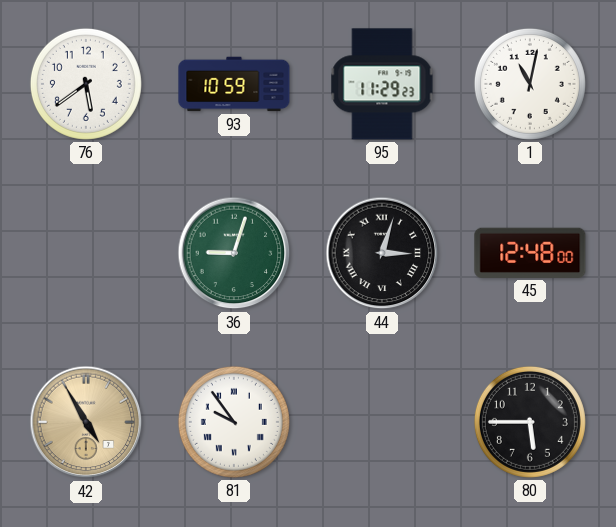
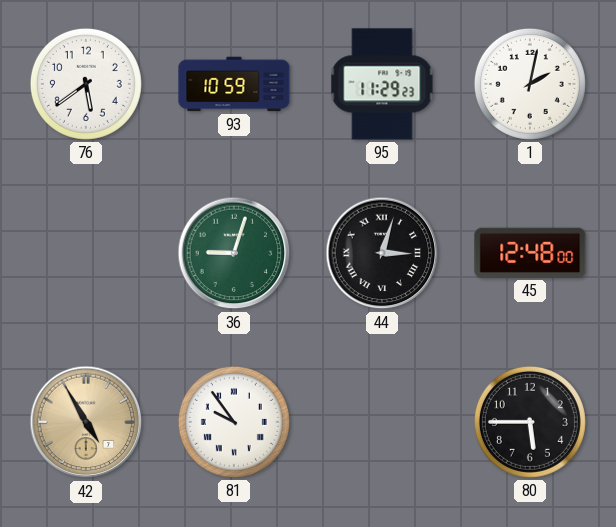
1: 11:02 -> 2:02
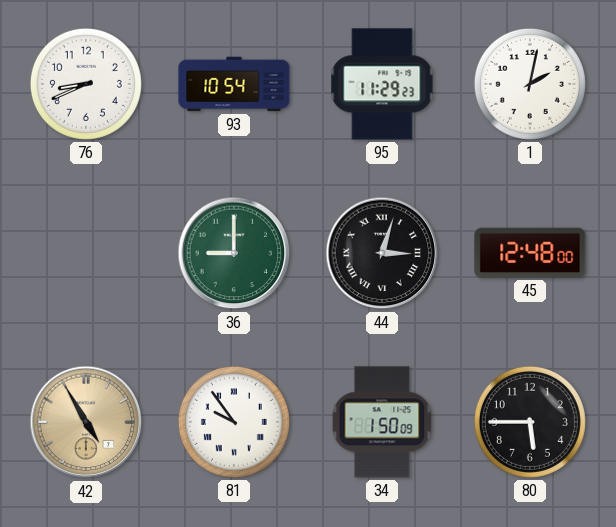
76: 5:39 -> 8:41
93: 10:59 -> 10:54
36: 9:03 -> 9:00
34: none -> 1:50
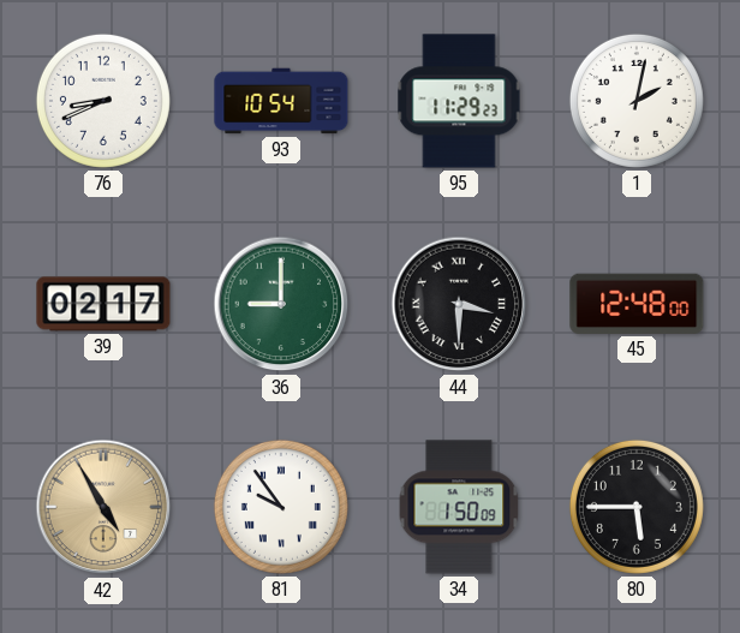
39: none -> 02:17
44: 3:03 -> 3:30
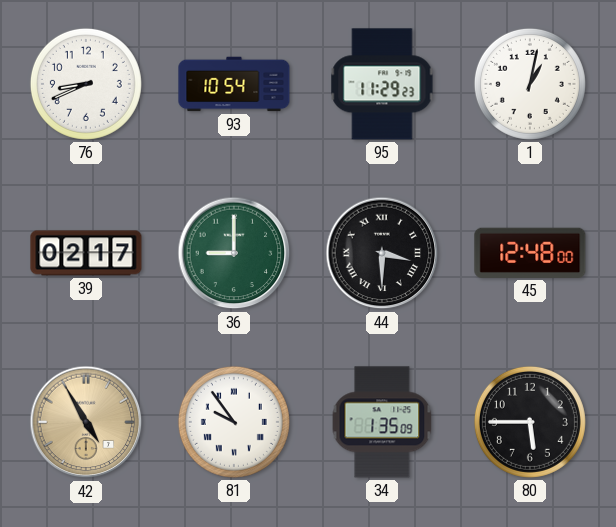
1: 2:02 -> 1:02
34: 1:50 -> 1:35
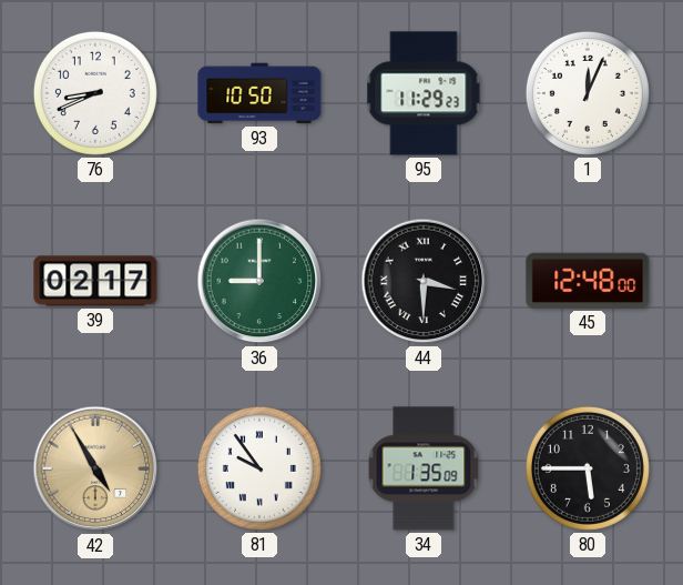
93: 10:54 -> 10:50
1: 1:02 -> 12:04
